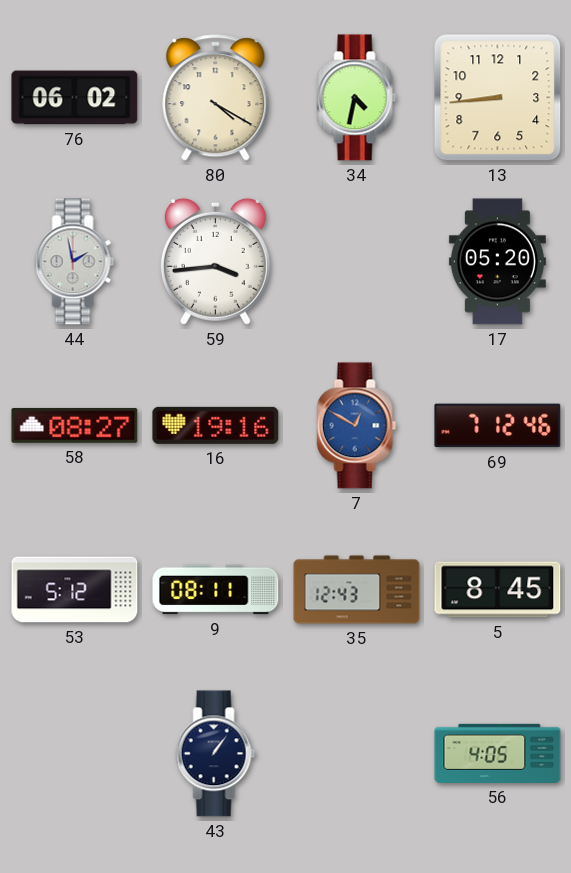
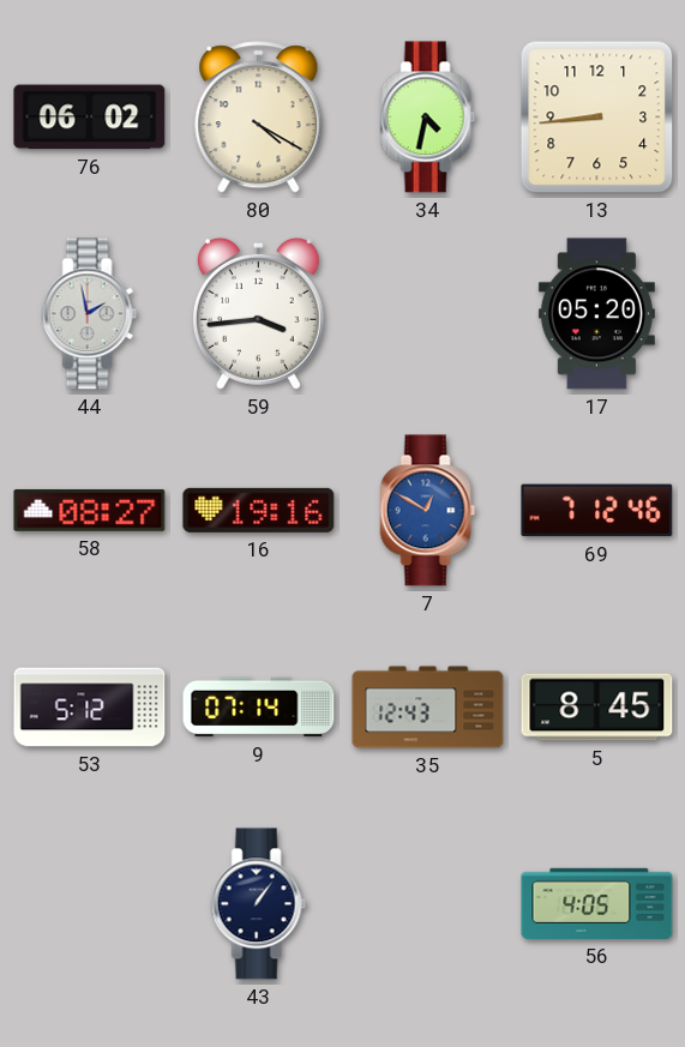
9: 08:11 -> 07:14
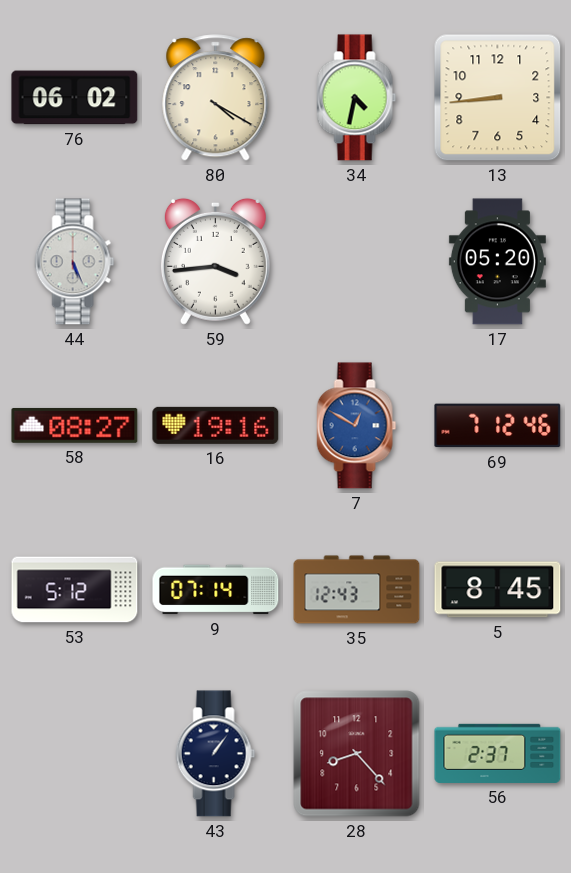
44: 1:58 -> 5:26
28: none -> 8:23
56: 4:05 -> 2:37
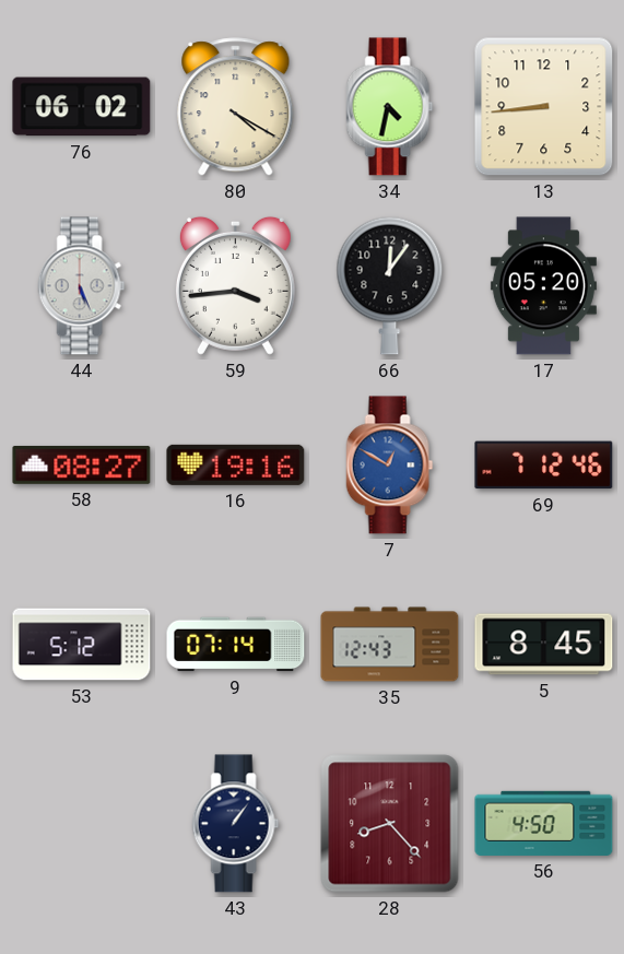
66: none -> 12:06
56: 2:37 -> 4:50
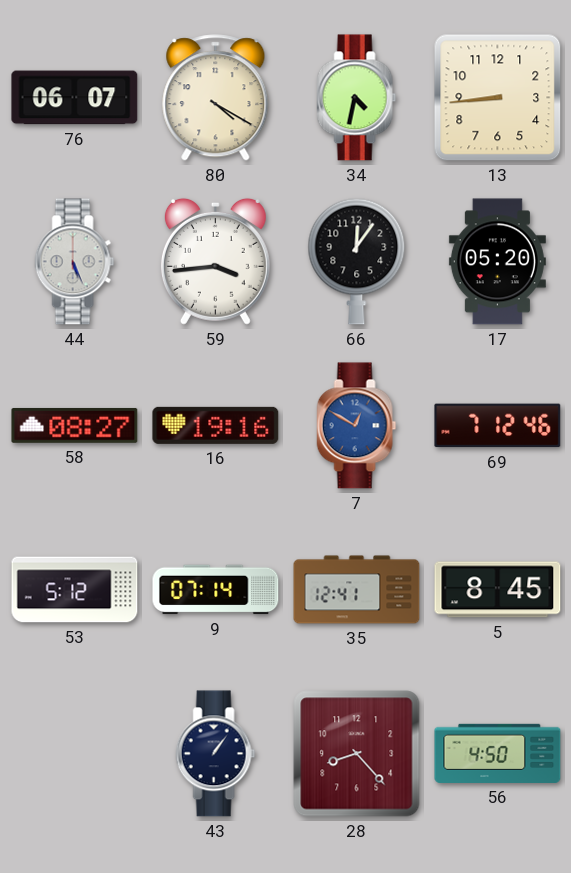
76: 06:02 -> 06:07
35: 12:43 -> 12:41
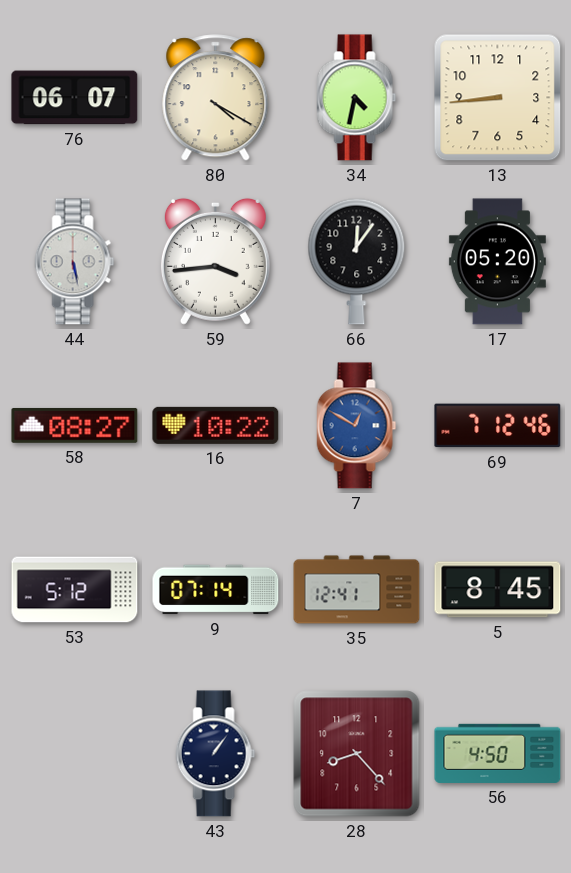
44: 5:26 -> 5:28
16: 19:16 -> 10:22
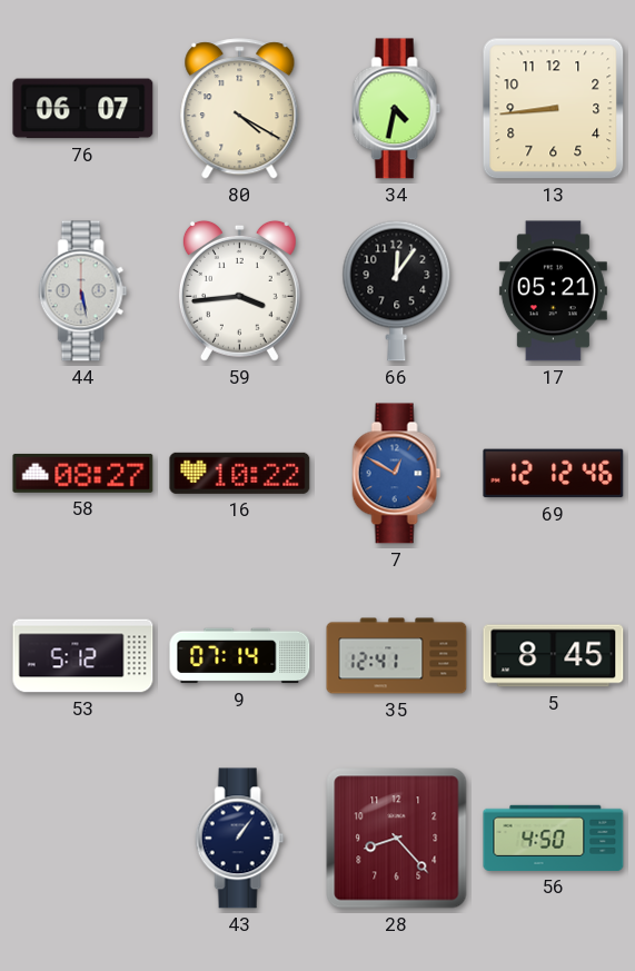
17: 05:20 -> 05:21
69: 7:12 -> 12:12
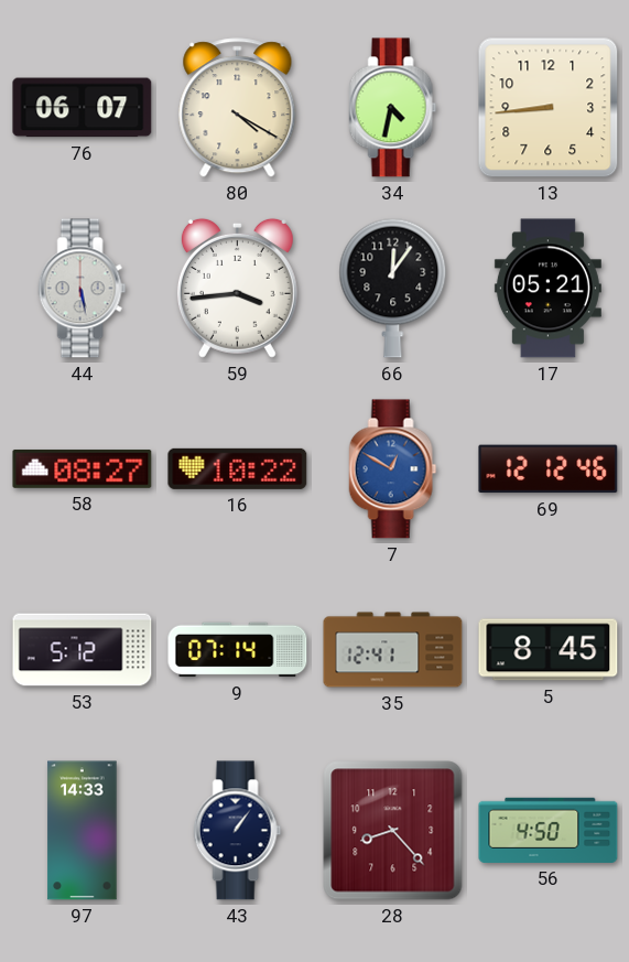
97: none -> 14:33
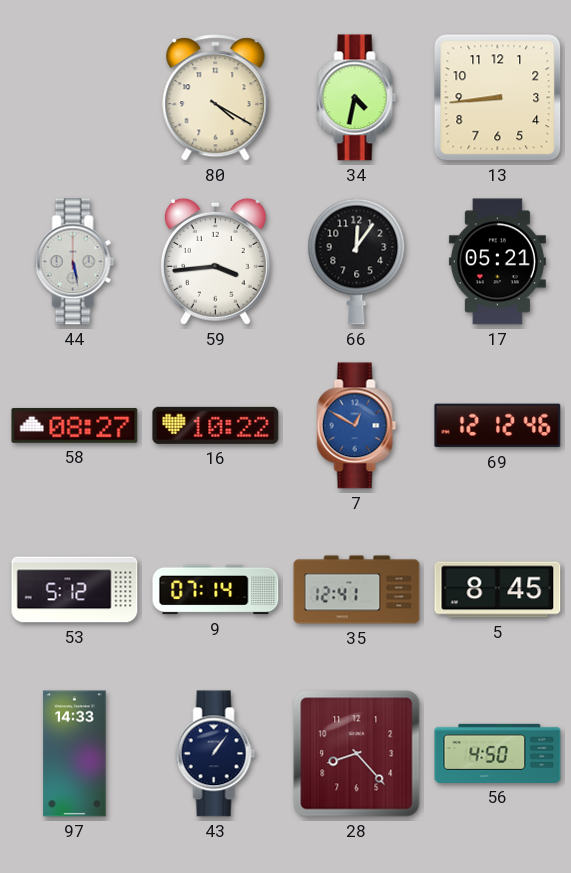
76: 06:07 -> none
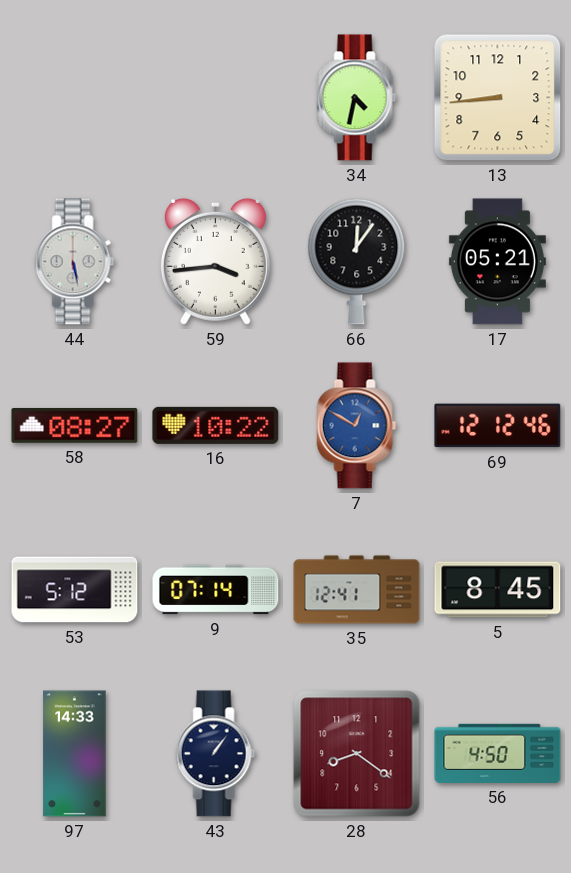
80: 4:20 -> none
28: 8:23 -> 8:21
